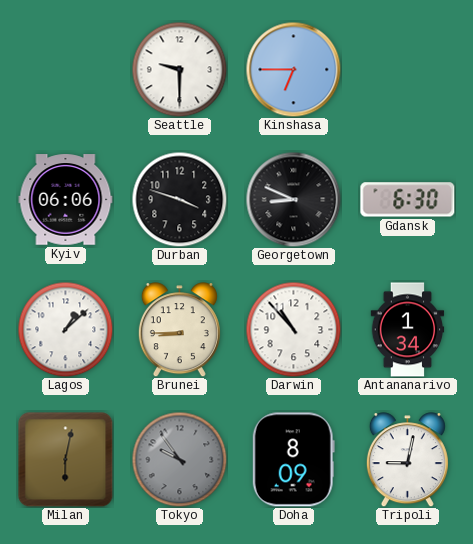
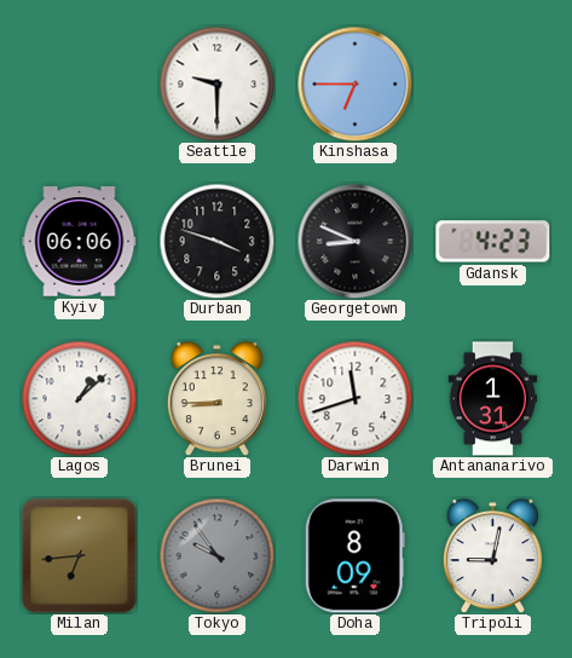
Gdansk: 6:30 -> 4:23
Darwin: 10:53 -> 11:42
Antananarivo: 1:34 -> 1:31
Milan: 6:02 -> 6:44
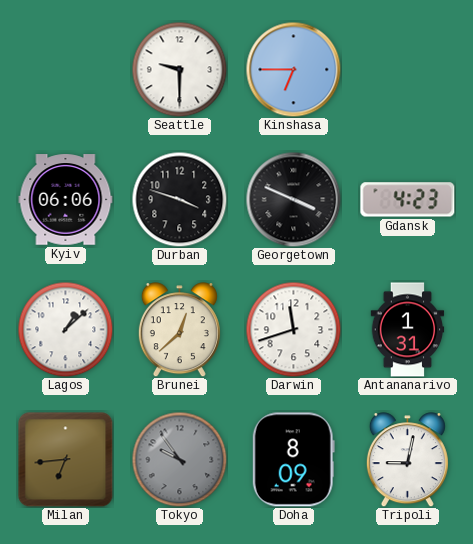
Georgetown: 8:49 -> 3:49
Brunei: 8:45 -> 12:38
